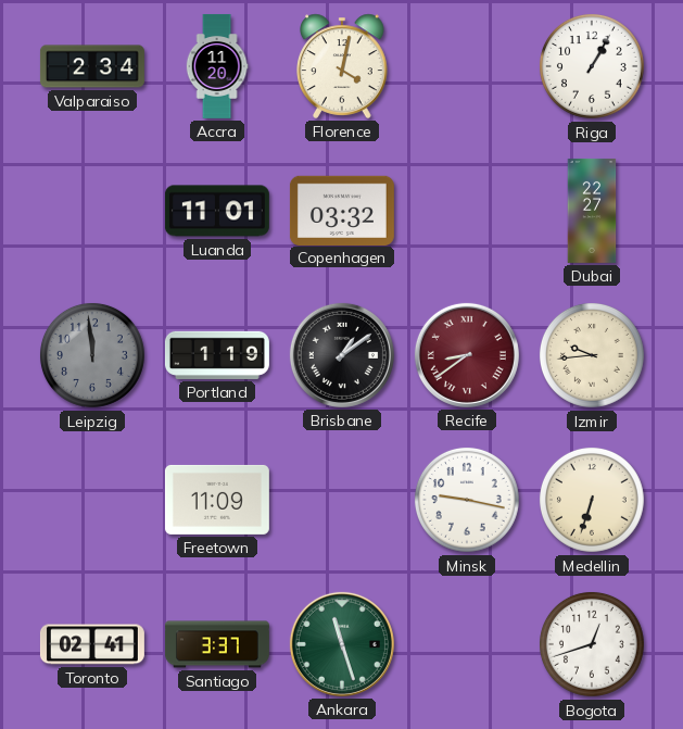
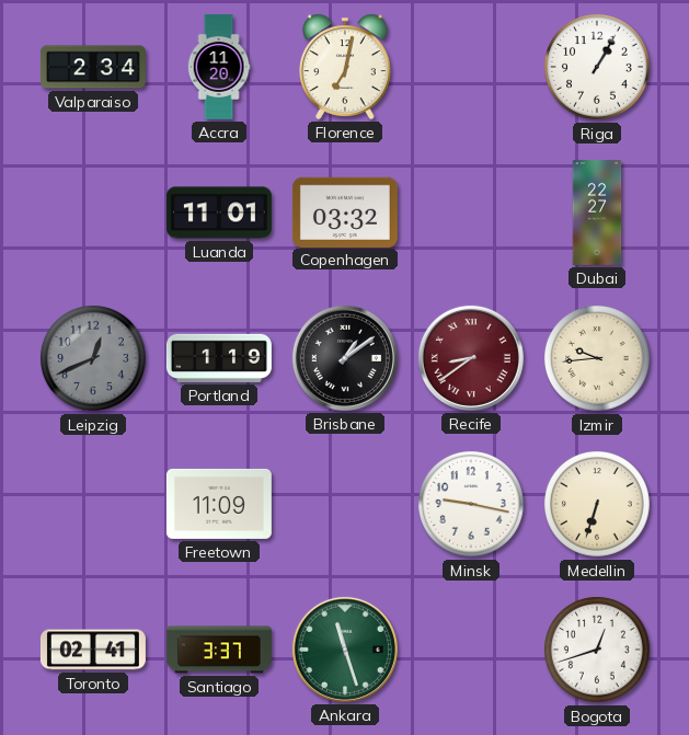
Florence: 4:02 -> 7:02
Leipzig: 11:59 -> 12:41
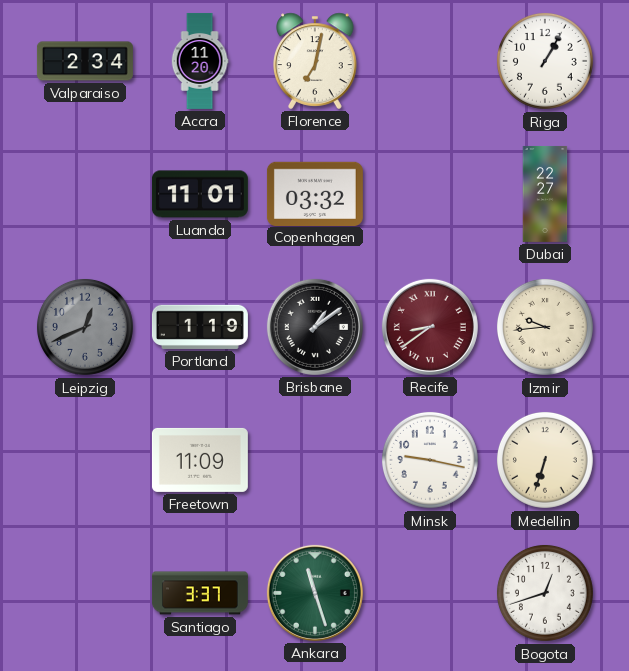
Toronto: 02:41 -> none
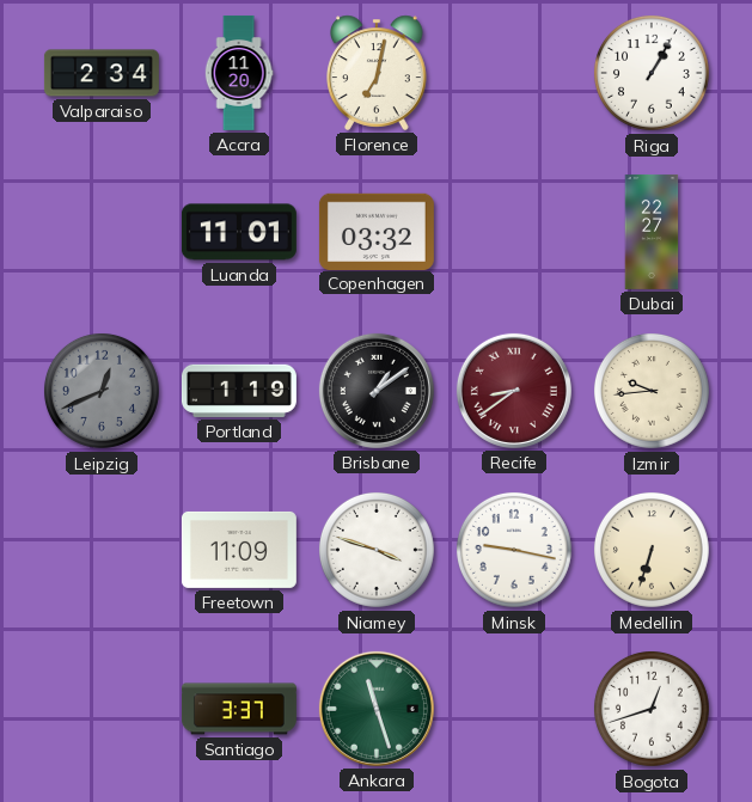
Niamey: none -> 3:48
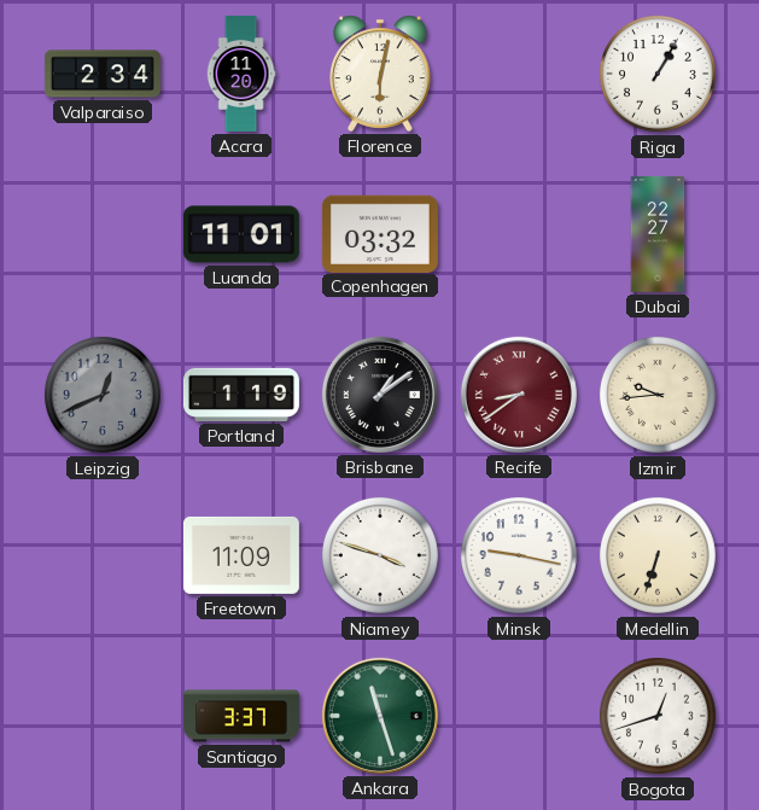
Florence: 7:02 -> 6:02
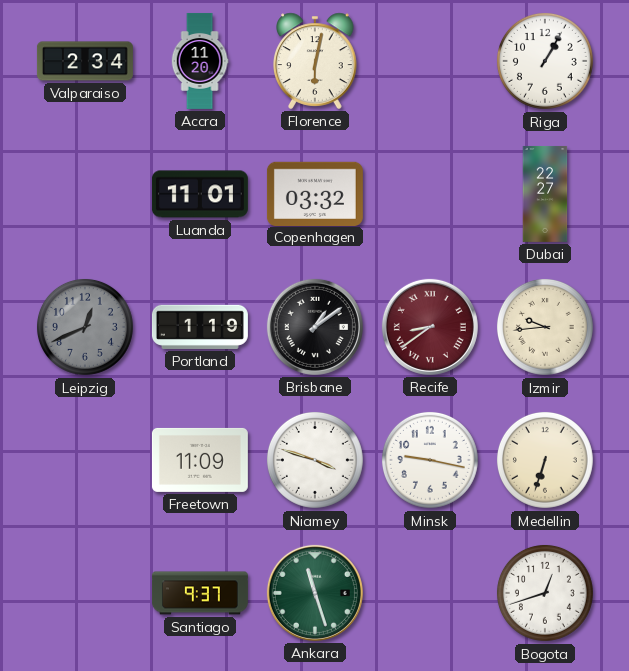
Santiago: 3:37 -> 9:37
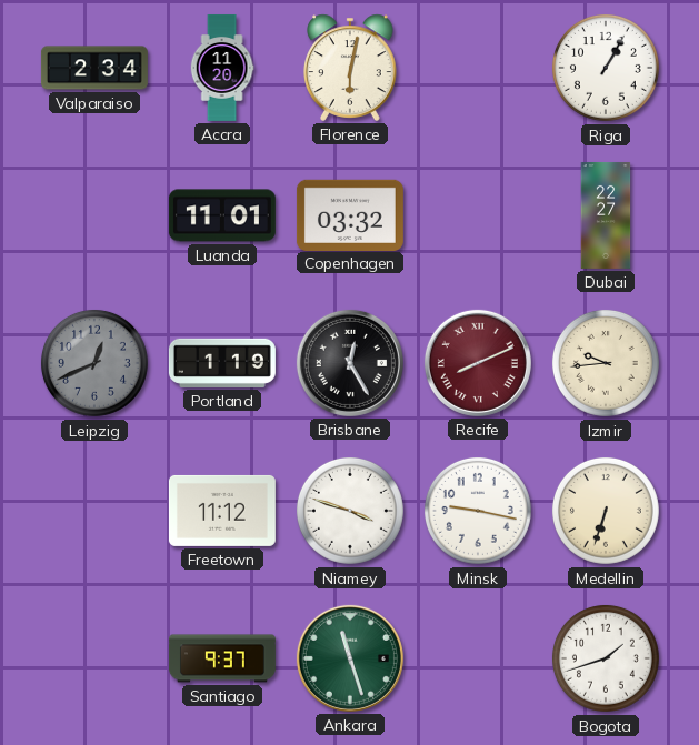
Brisbane: 1:09 -> 12:25
Recife: 8:39 -> 8:11
Freetown: 11:09 -> 11:12
Bogota: 12:42 -> 1:42
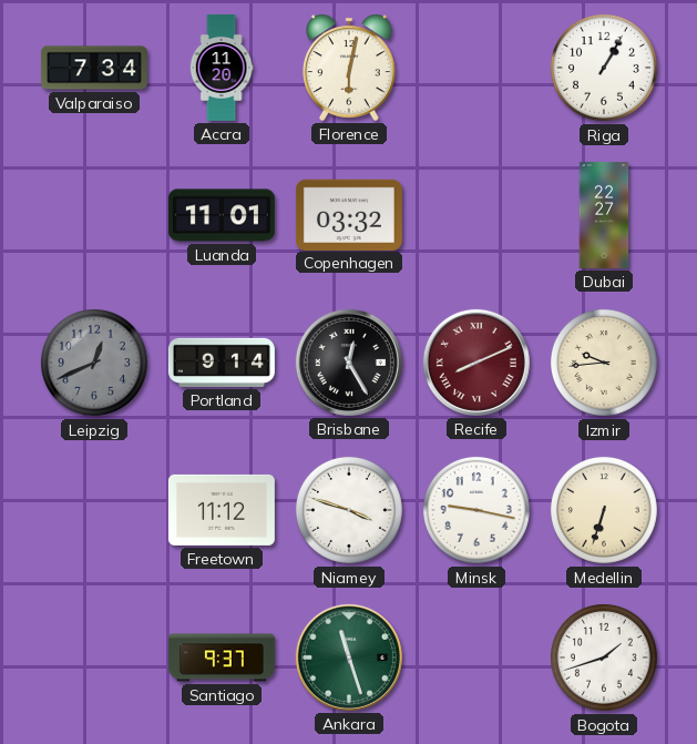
Valparaiso: 2:34 -> 7:34
Portland: 1:19 -> 9:14
